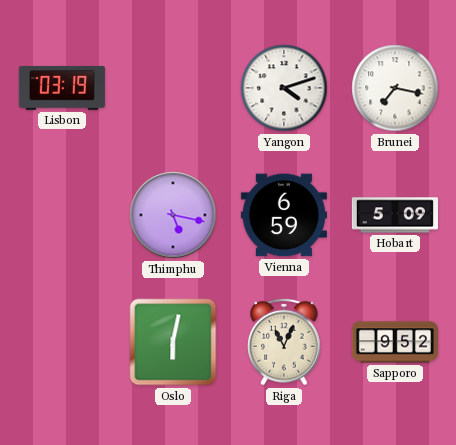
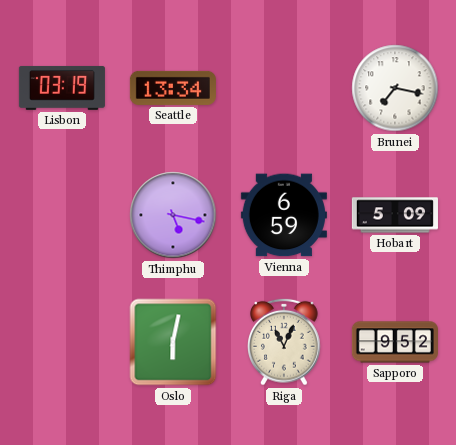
Seattle: none -> 13:34
Yangon: 4:12 -> none
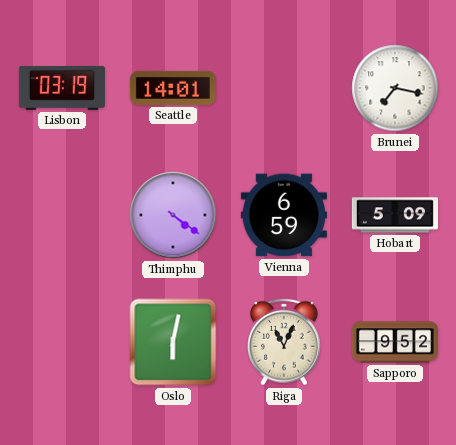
Seattle: 13:34 -> 14:01
Thimphu: 5:17 -> 4:21
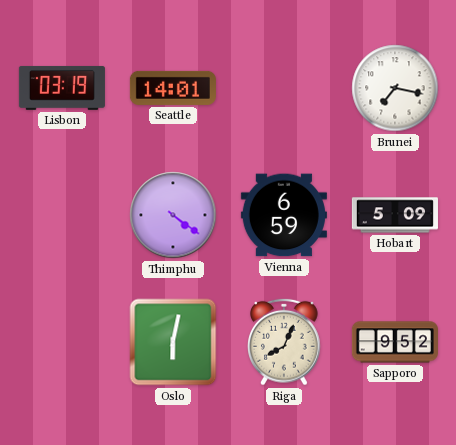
Riga: 11:04 -> 8:04
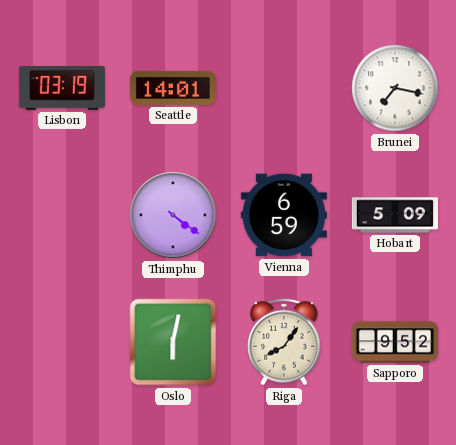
Riga: 8:04 -> 8:06
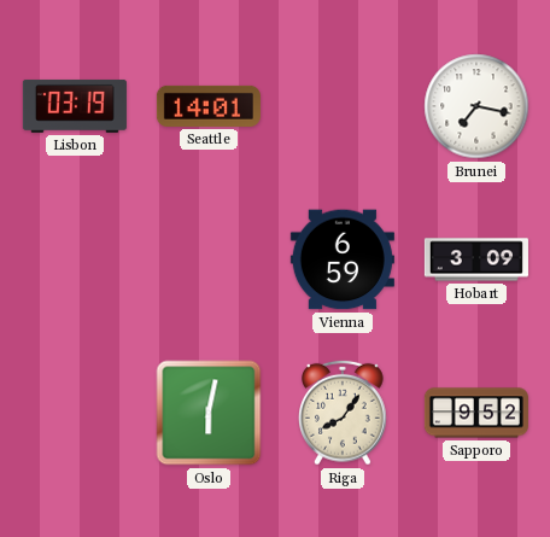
Thimphu: 4:21 -> none
Hobart: 5:09 -> 3:09
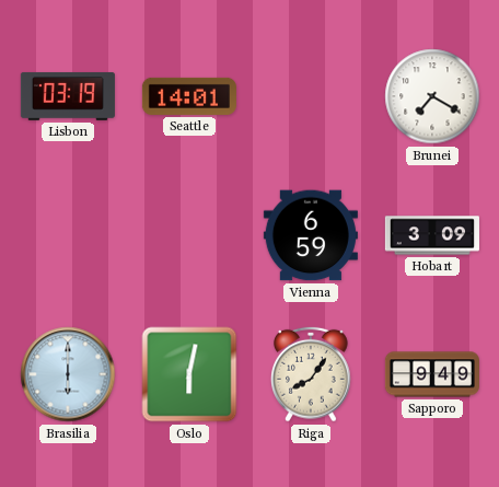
Brunei: 7:17 -> 7:20
Brasilia: none -> 6:00
Sapporo: 9:52 -> 9:49
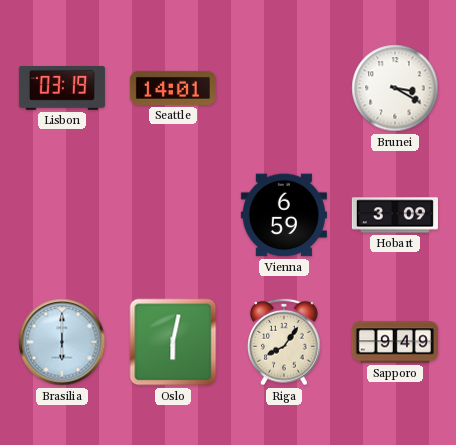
Brunei: 7:20 -> 3:20
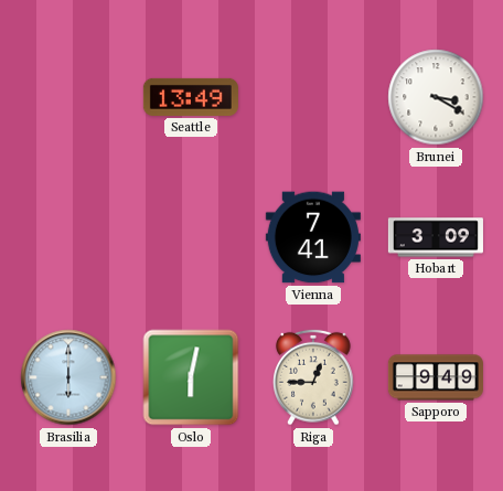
Lisbon: 03:19 -> none
Seattle: 14:01 -> 13:49
Vienna: 6:59 -> 7:41
Riga: 8:06 -> 12:45
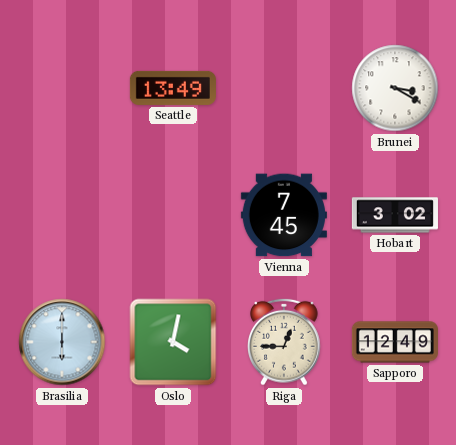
Vienna: 7:41 -> 7:45
Hobart: 3:09 -> 3:02
Oslo: 6:02 -> 4:02
Sapporo: 9:49 -> 12:49
